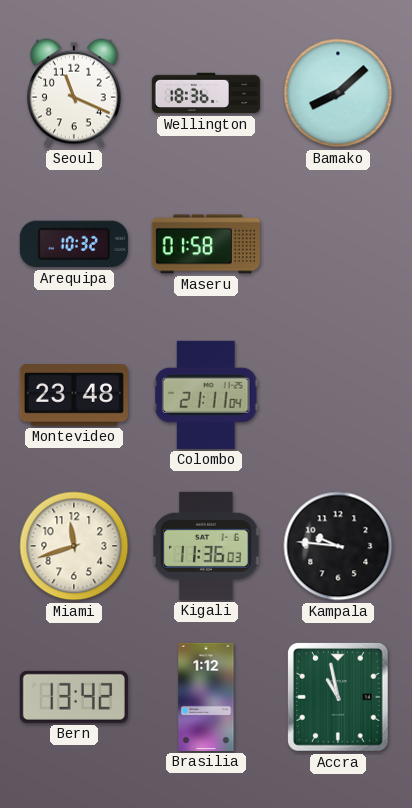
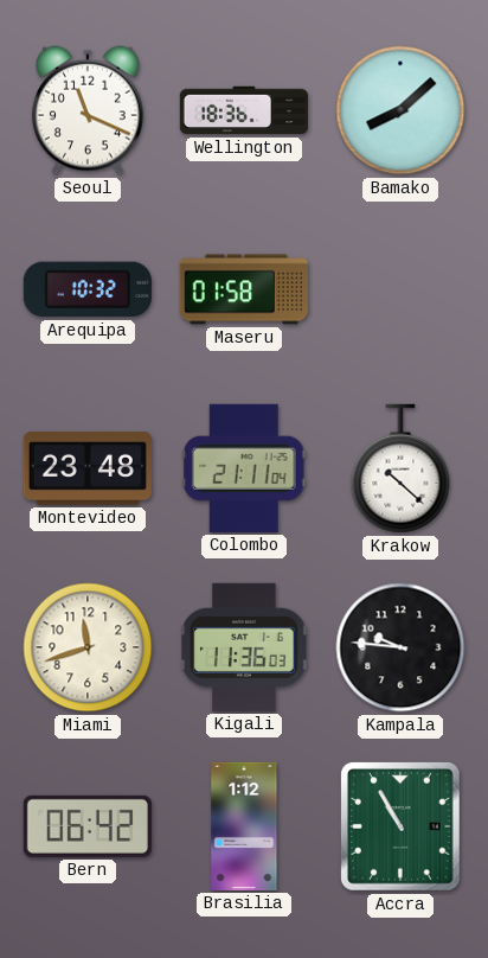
Krakow: none -> 10:22
Bern: 13:42 -> 06:42
Accra: 10:58 -> 10:55
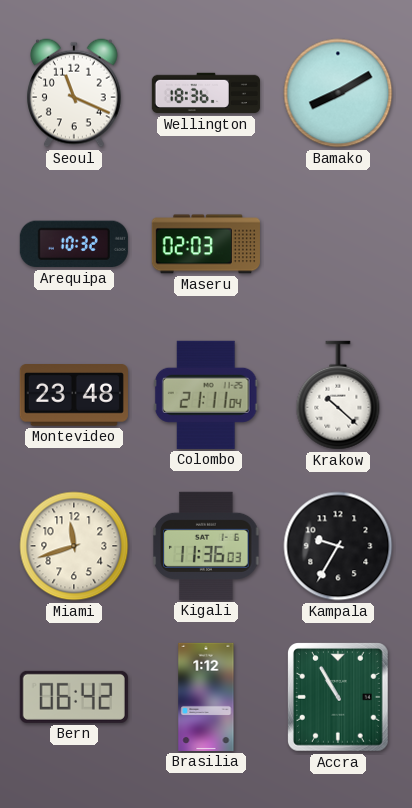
Bamako: 8:08 -> 8:10
Maseru: 01:58 -> 02:03
Kampala: 9:46 -> 9:35
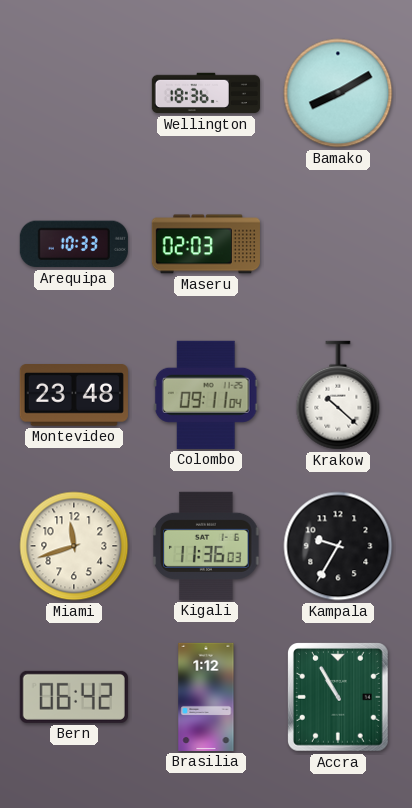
Seoul: 11:19 -> none
Arequipa: 10:32 -> 10:33
Colombo: 21:11 -> 09:11
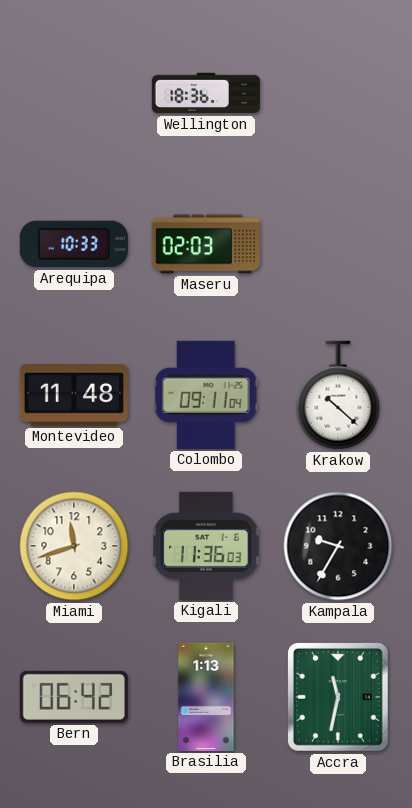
Bamako: 8:10 -> none
Montevideo: 23:48 -> 11:48
Brasilia: 1:12 -> 1:13
Accra: 10:55 -> 11:32
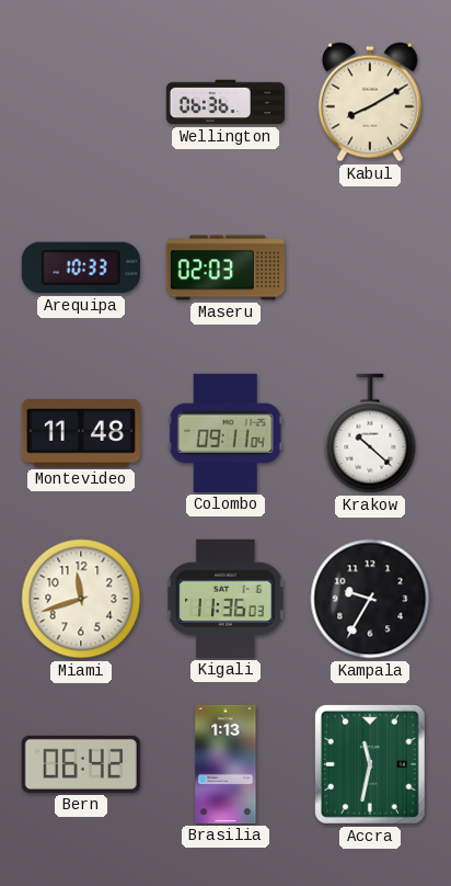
Wellington: 18:36 -> 06:36
Kabul: none -> 8:10
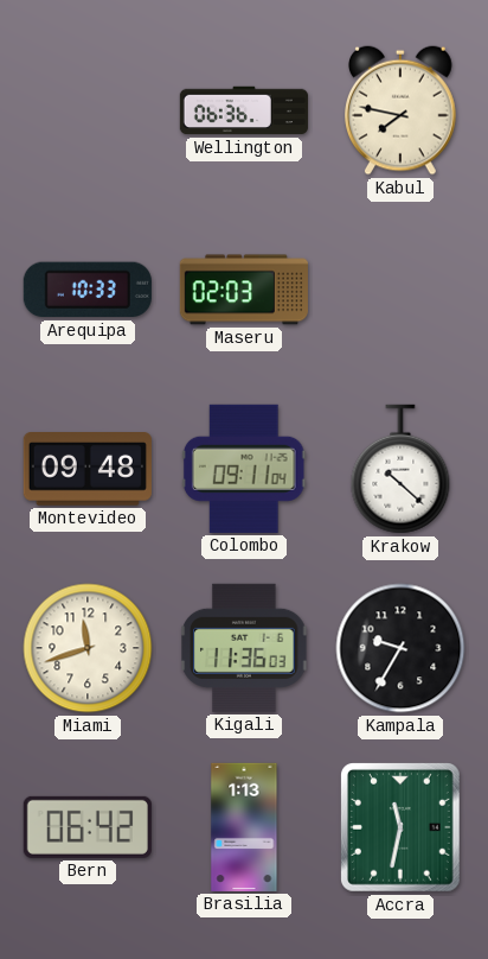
Kabul: 8:10 -> 7:47
Montevideo: 11:48 -> 09:48
